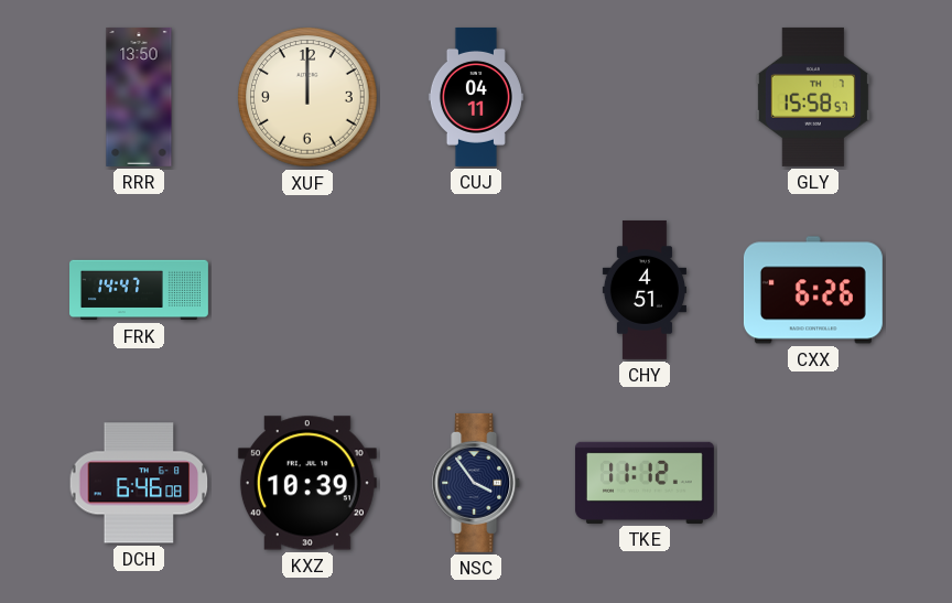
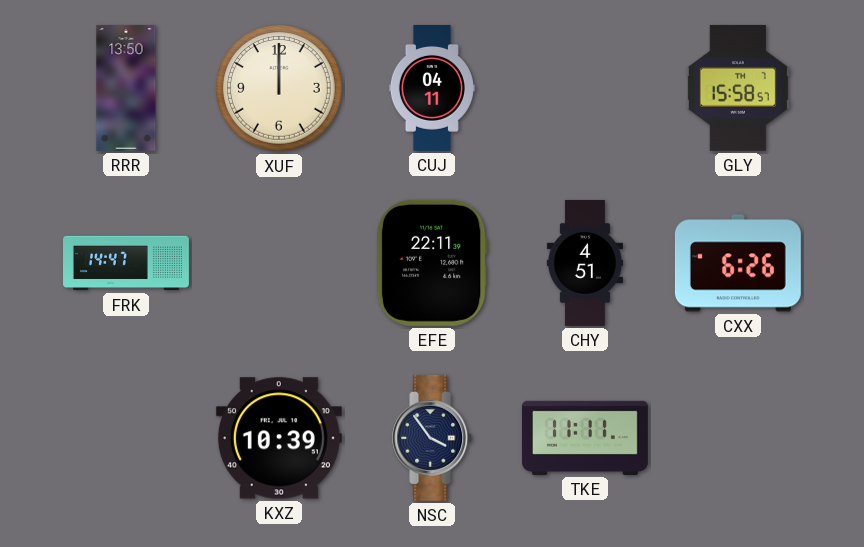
EFE: none -> 22:11
DCH: 6:46 -> none
TKE: 11:12 -> 11:11
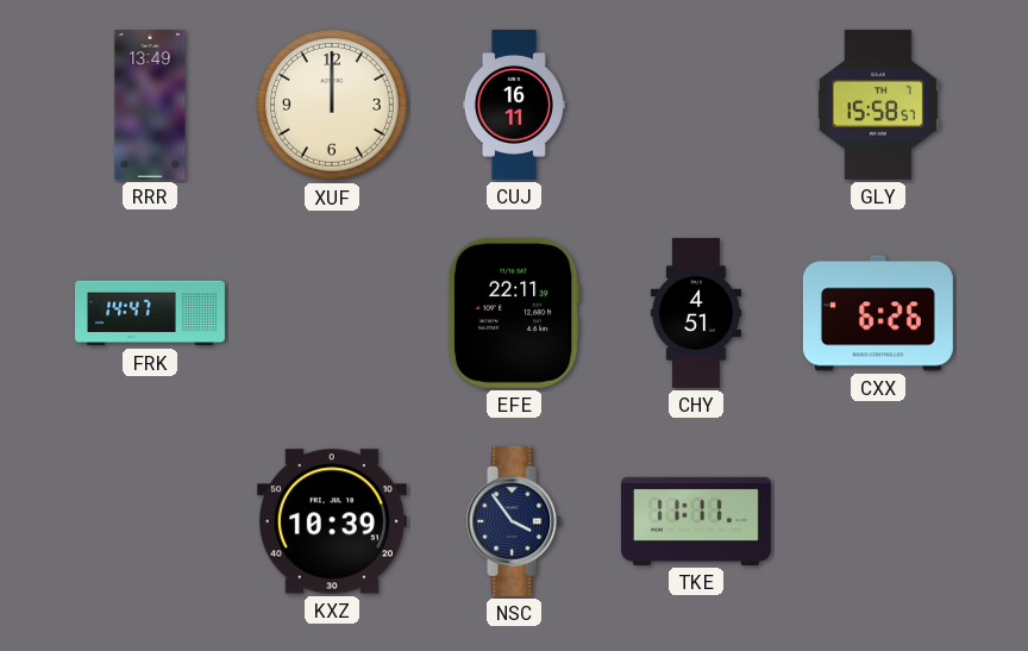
RRR: 13:50 -> 13:49
CUJ: 04:11 -> 16:11
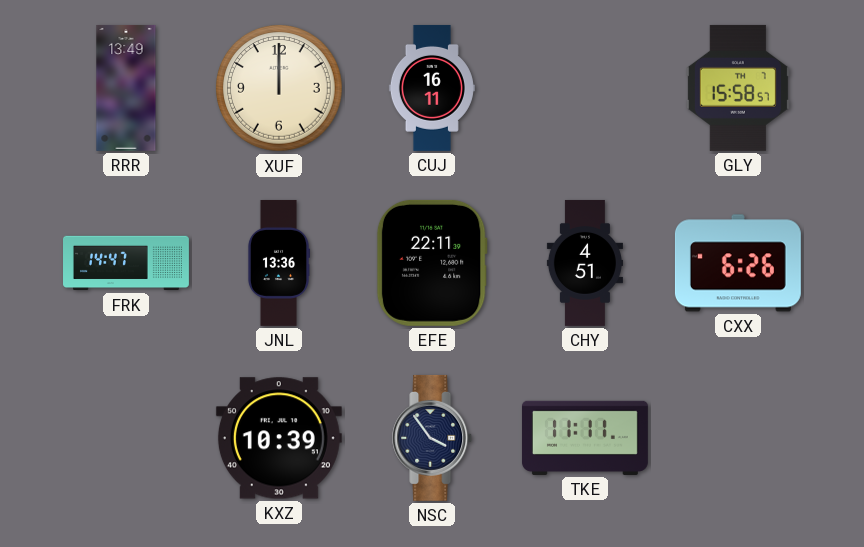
JNL: none -> 13:36
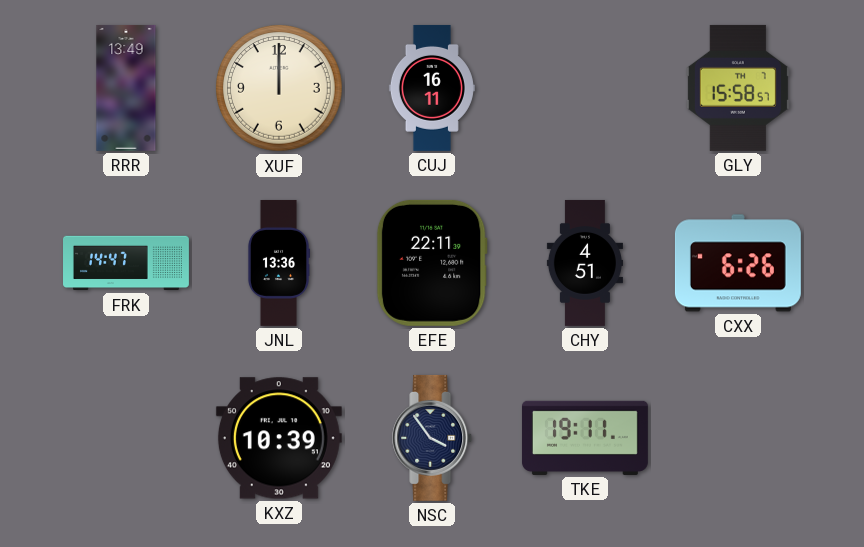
TKE: 11:11 -> 19:11
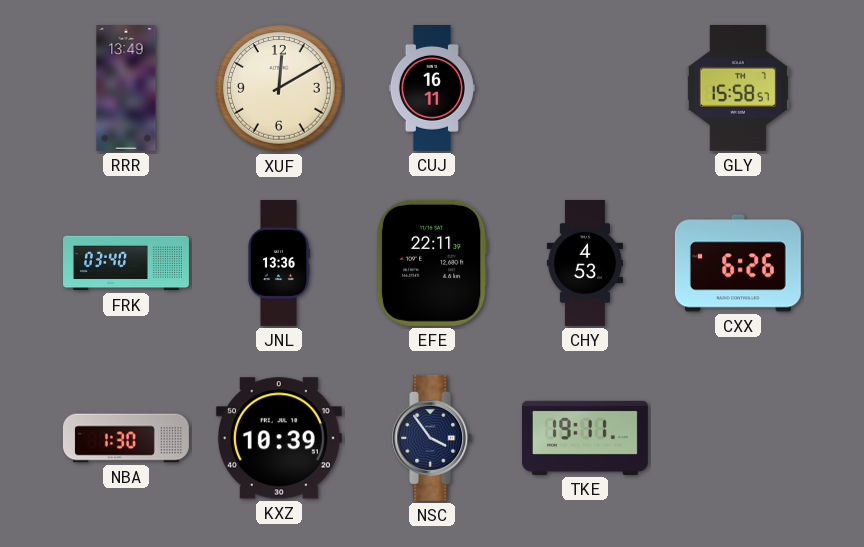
XUF: 12:00 -> 12:10
FRK: 14:47 -> 03:40
CHY: 4:51 -> 4:53
NBA: none -> 1:30
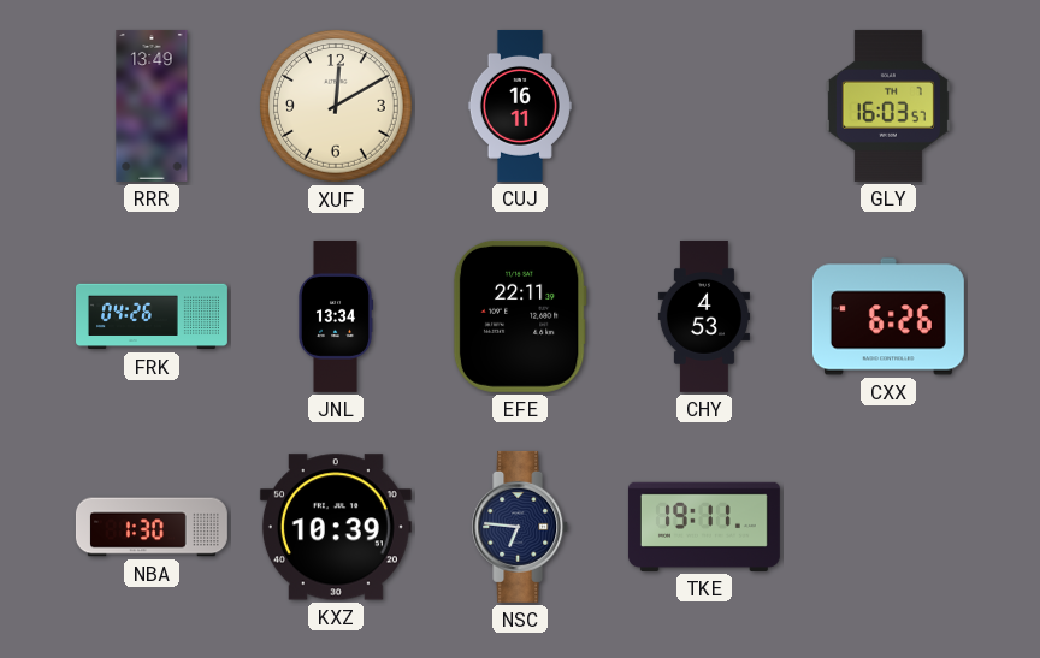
GLY: 15:58 -> 16:03
FRK: 03:40 -> 04:26
JNL: 13:36 -> 13:34
NSC: 3:54 -> 6:46
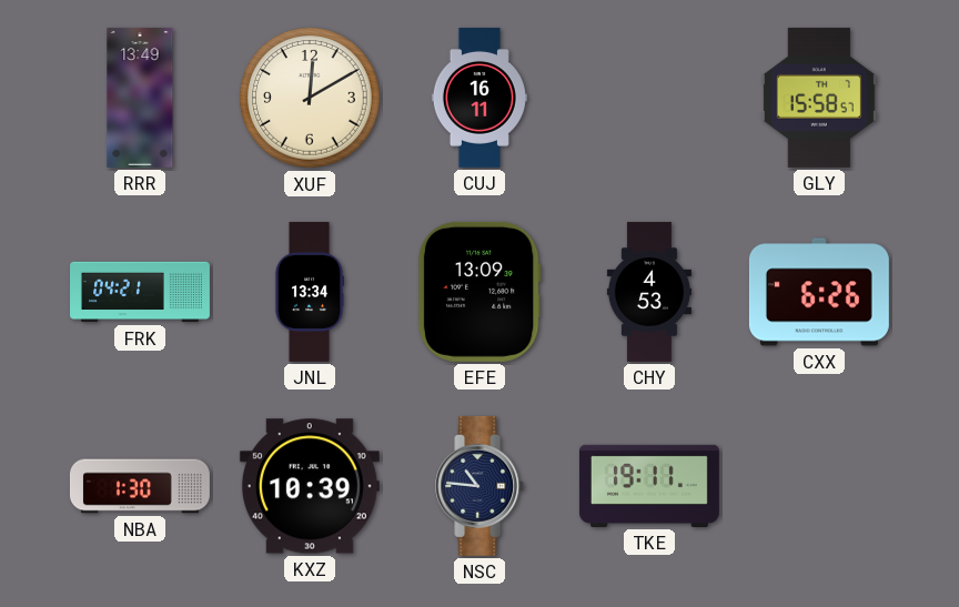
GLY: 16:03 -> 15:58
FRK: 04:26 -> 04:21
EFE: 22:11 -> 13:09
NSC: 6:46 -> 10:46
